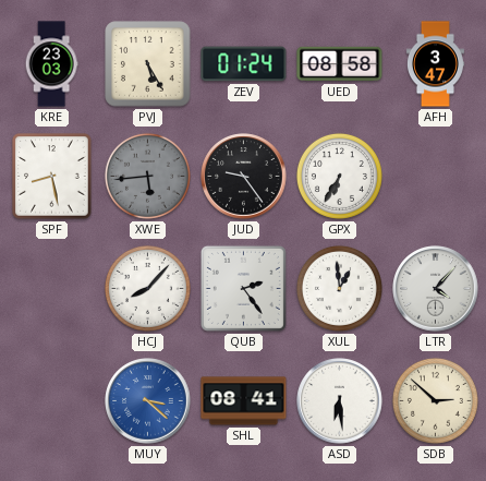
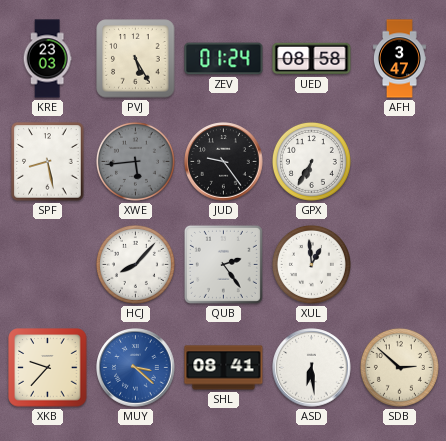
LTR: 4:07 -> none
XKB: none -> 9:37
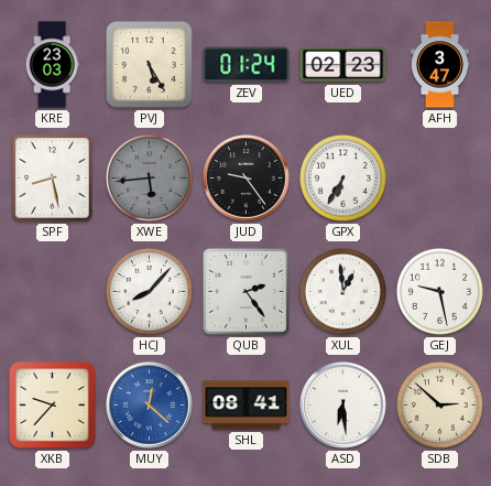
UED: 08:58 -> 02:23
GEJ: none -> 9:28
MUY: 3:22 -> 12:22
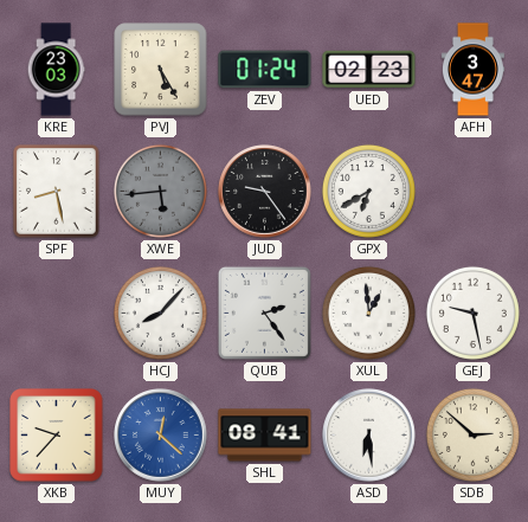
GPX: 6:35 -> 6:40
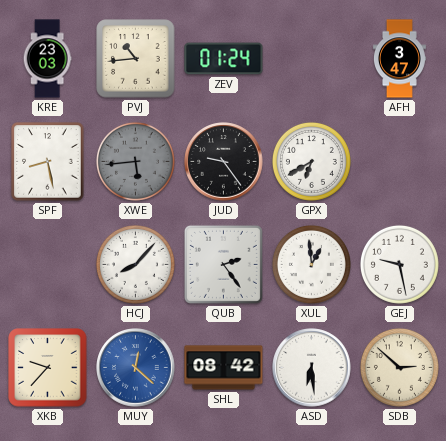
PVJ: 5:25 -> 10:44
UED: 02:23 -> none
SHL: 08:41 -> 08:42
